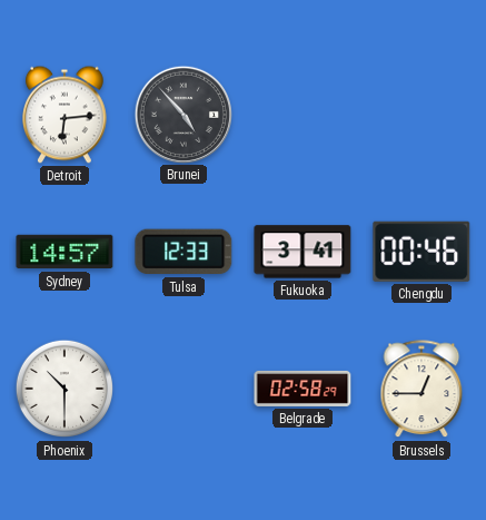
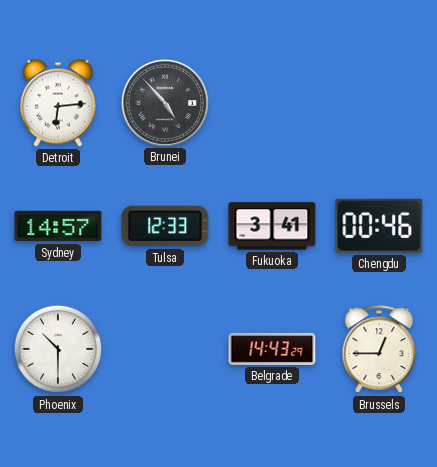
Belgrade: 02:58 -> 14:43
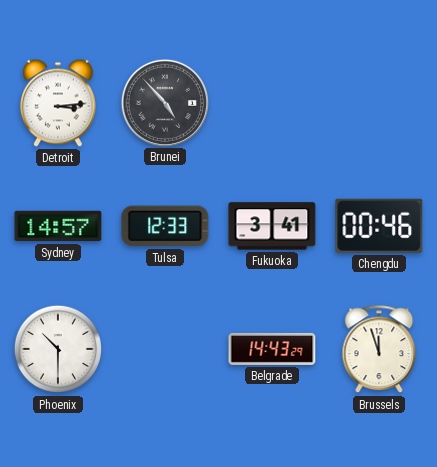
Detroit: 6:14 -> 3:14
Brussels: 12:45 -> 11:57
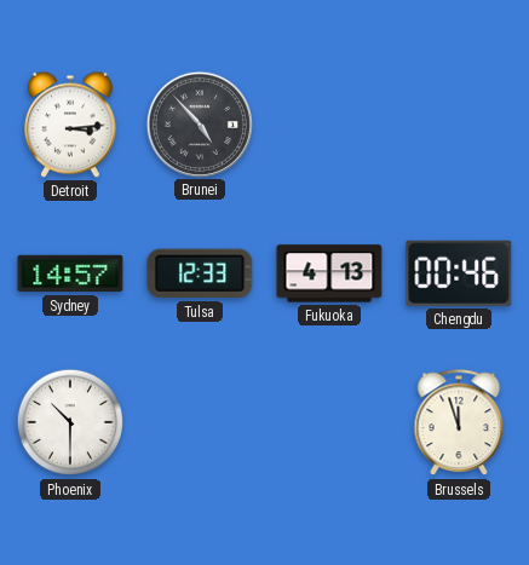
Fukuoka: 3:41 -> 4:13
Belgrade: 14:43 -> none
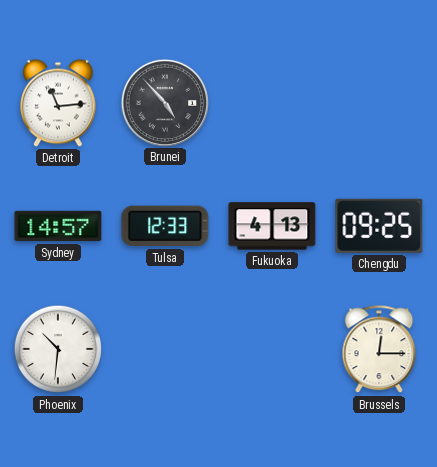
Detroit: 3:14 -> 11:14
Chengdu: 00:46 -> 09:25
Phoenix: 10:30 -> 10:31
Brussels: 11:57 -> 12:15
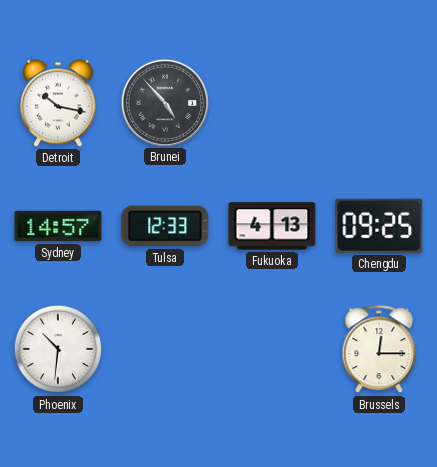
Detroit: 11:14 -> 10:17
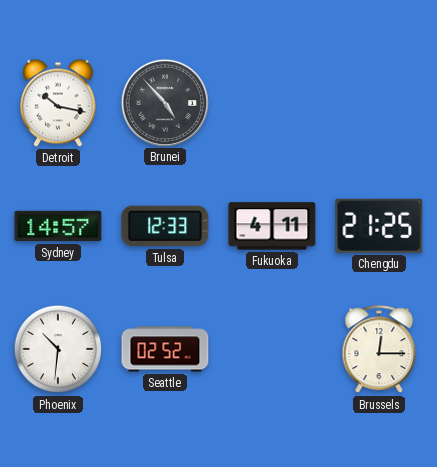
Fukuoka: 4:13 -> 4:11
Chengdu: 09:25 -> 21:25
Seattle: none -> 02:52
